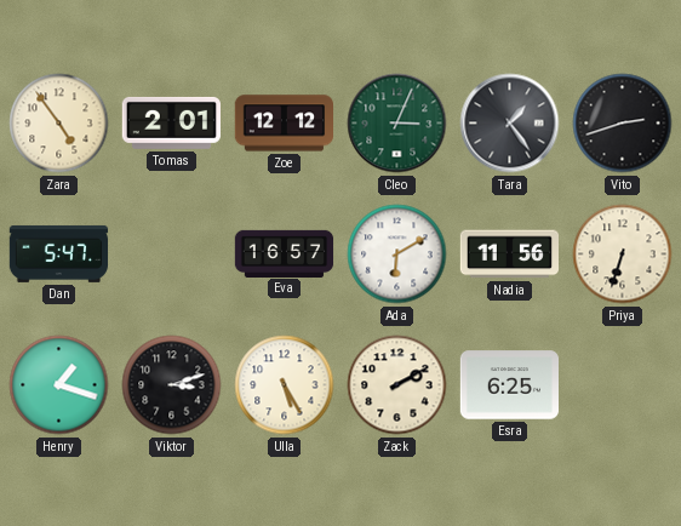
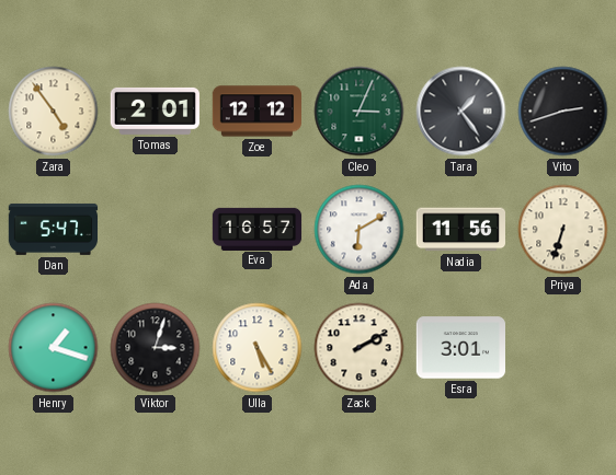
Viktor: 3:12 -> 3:03
Esra: 6:25 -> 3:01
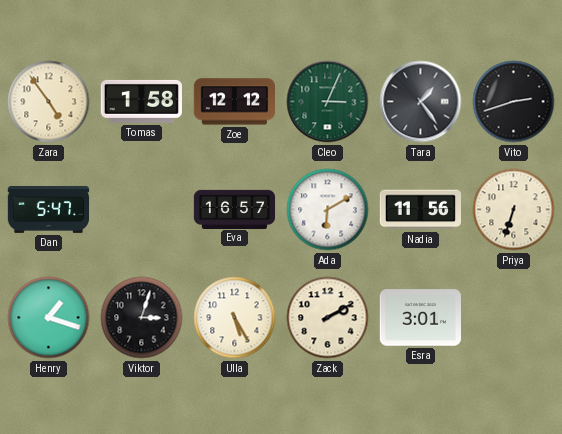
Tomas: 2:01 -> 1:58
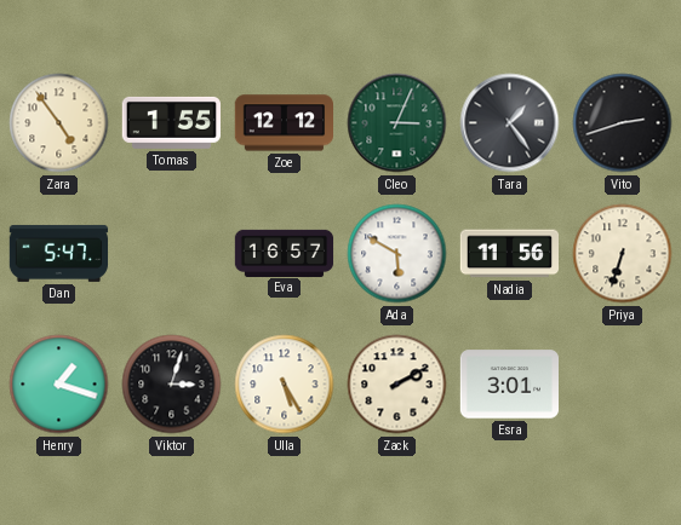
Tomas: 1:58 -> 1:55
Ada: 6:10 -> 5:50
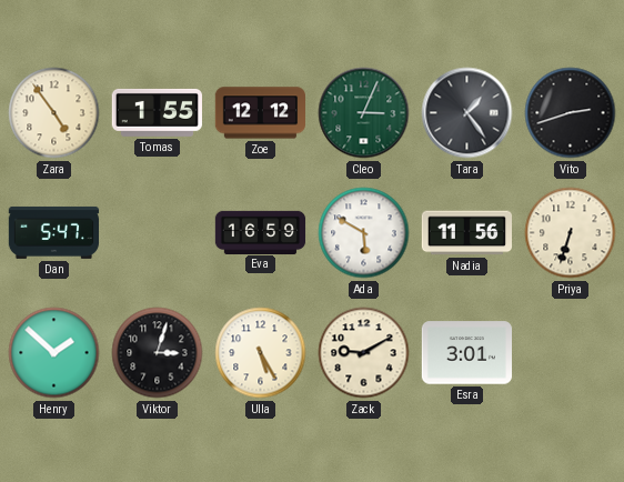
Eva: 16:57 -> 16:59
Henry: 1:18 -> 1:52
Zack: 2:10 -> 9:10
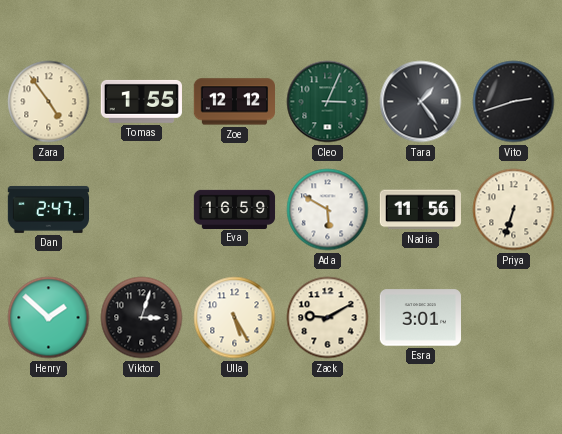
Dan: 5:47 -> 2:47
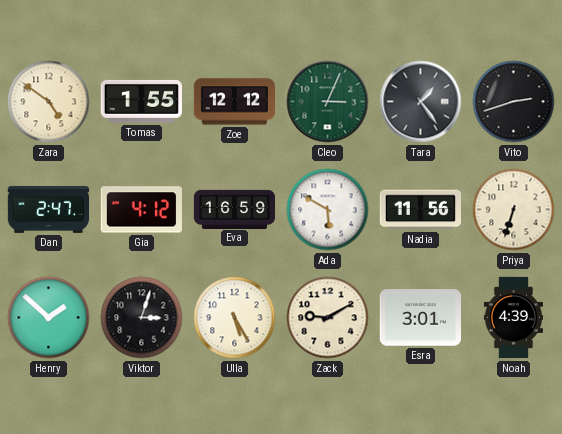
Zara: 4:54 -> 4:51
Gia: none -> 4:12
Noah: none -> 4:39
